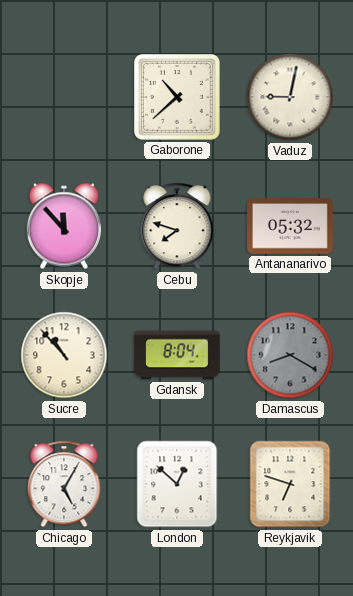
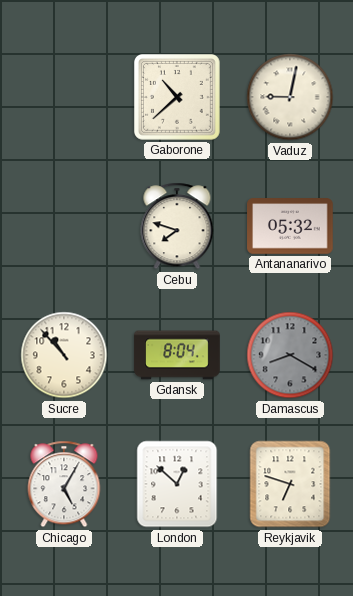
Skopje: 11:53 -> none
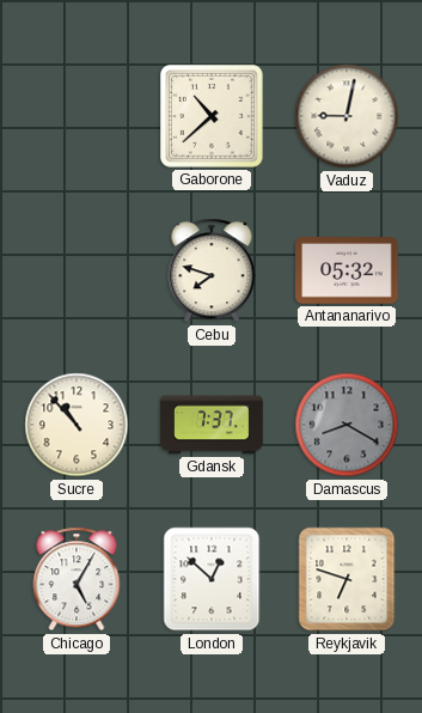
Gdansk: 8:04 -> 7:37
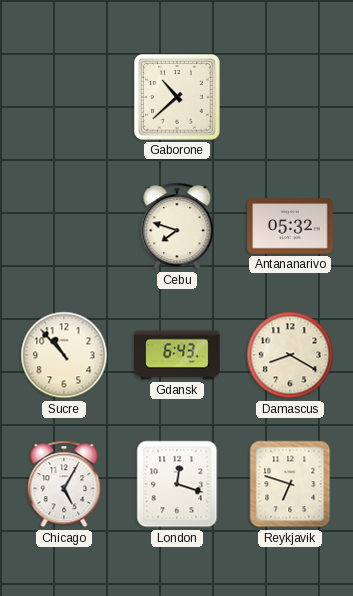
Vaduz: 9:02 -> none
Gdansk: 7:37 -> 6:43
Damascus dial: grey -> cream
London: 12:52 -> 12:18
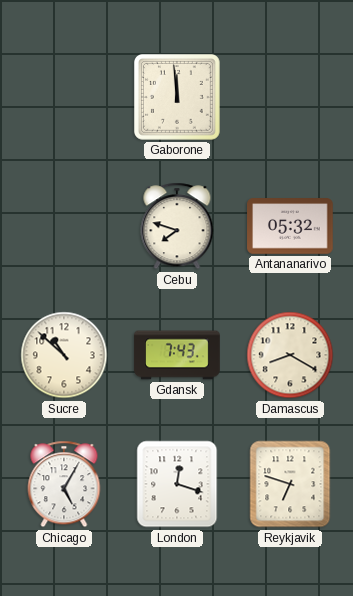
Gaborone: 10:38 -> 11:59
Sucre: 10:53 -> 10:52
Gdansk: 6:43 -> 7:43
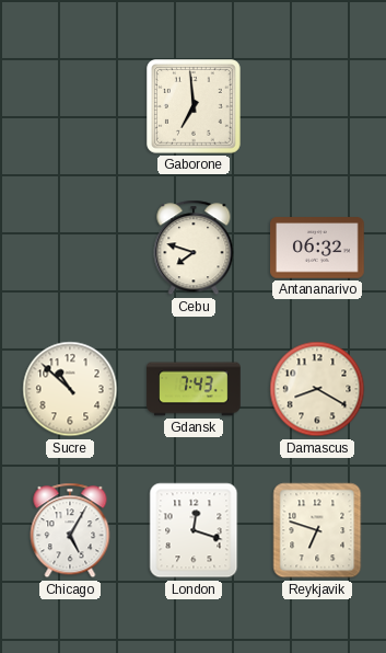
Gaborone: 11:59 -> 6:59
Antananarivo: 05:32 -> 06:32
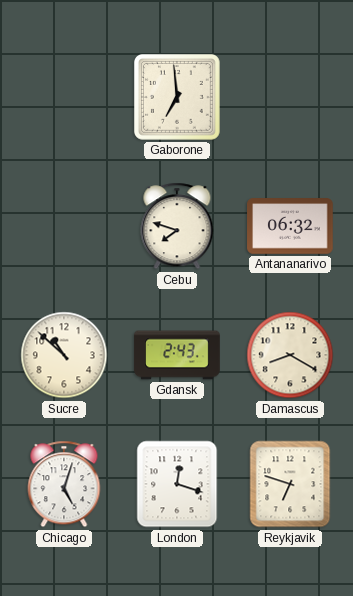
Gdansk: 7:43 -> 2:43
Chicago: 5:05 -> 5:03
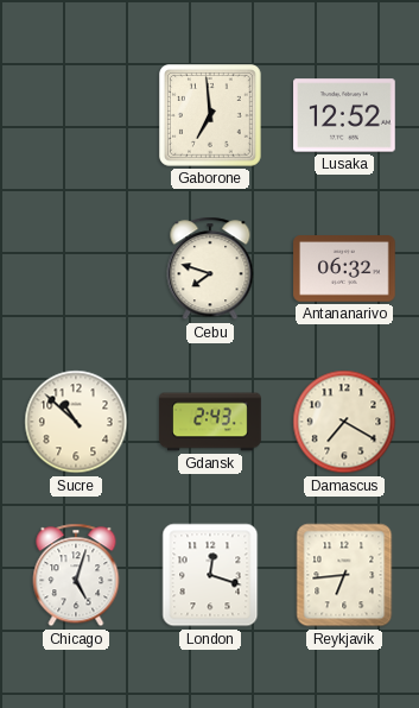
Lusaka: none -> 12:52
Damascus: 8:20 -> 7:20
Reykjavik: 6:48 -> 6:44
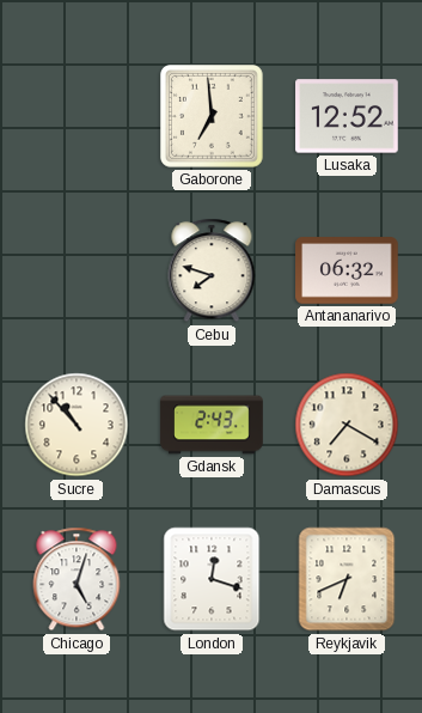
Sucre: 10:52 -> 10:53
Reykjavik: 6:44 -> 6:41
